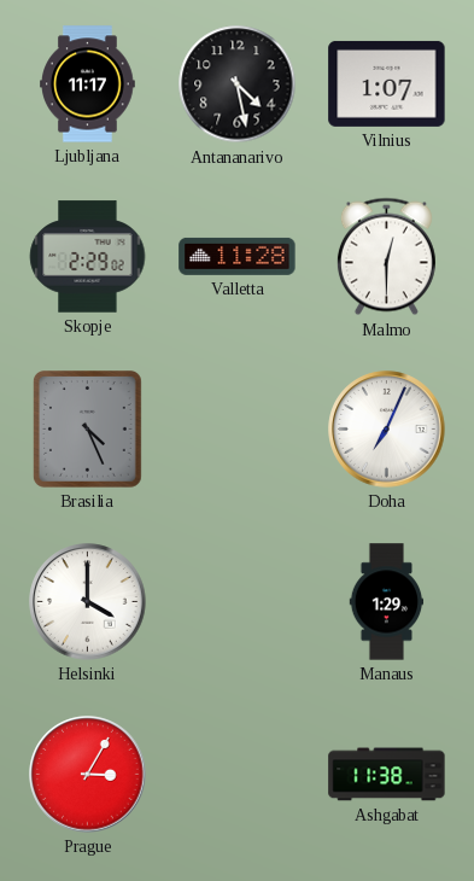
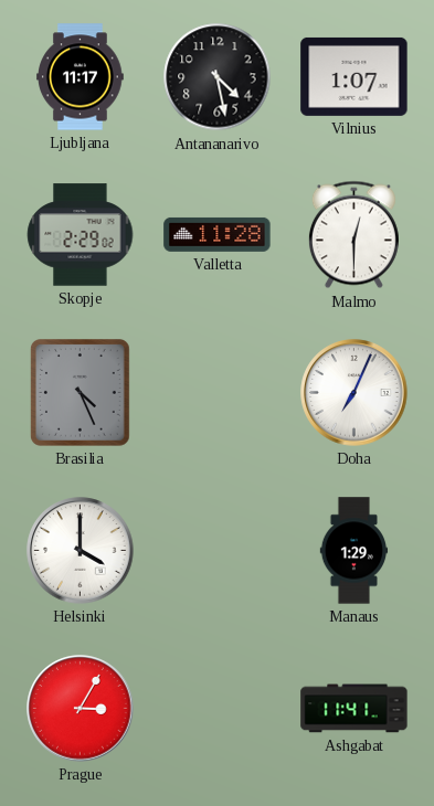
Ashgabat: 11:38 -> 11:41
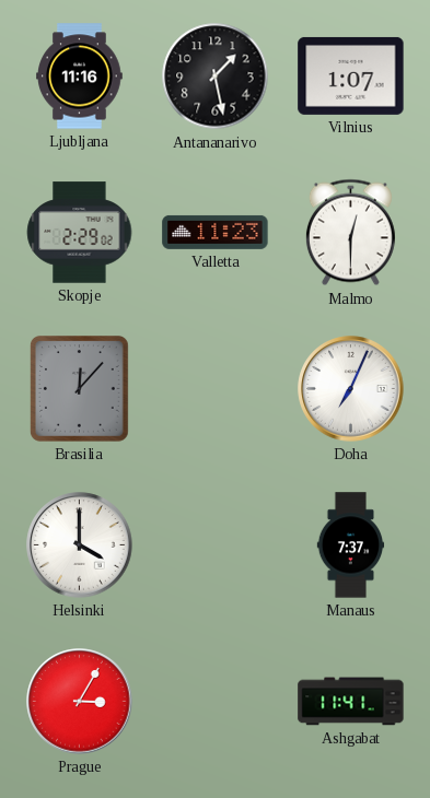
Ljubljana: 11:17 -> 11:16
Antananarivo: 4:28 -> 1:28
Valletta: 11:28 -> 11:23
Brasilia: 4:26 -> 12:07
Manaus: 1:29 -> 7:37
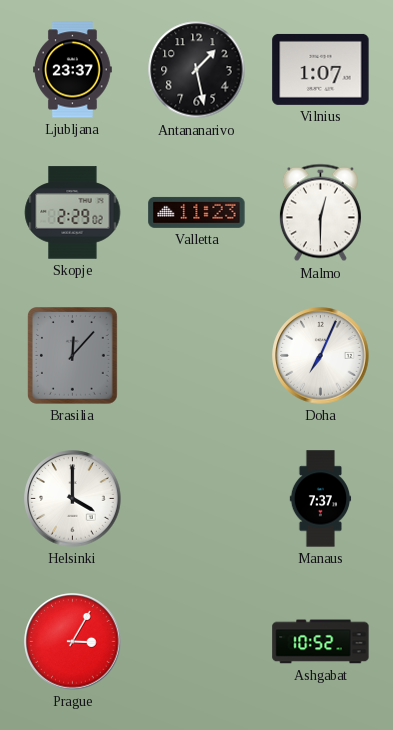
Ljubljana: 11:16 -> 23:37
Ashgabat: 11:41 -> 10:52
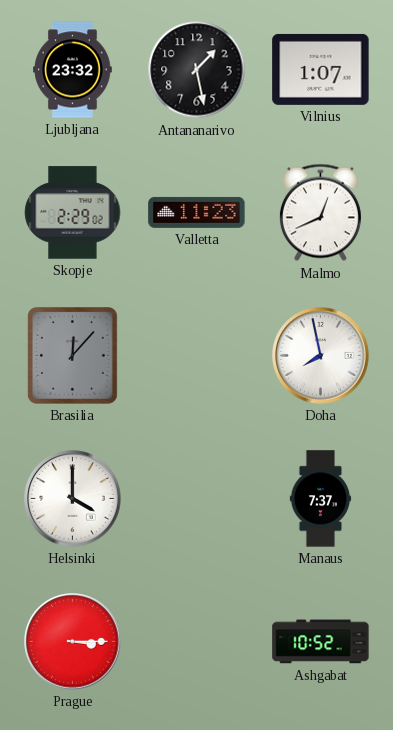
Ljubljana: 23:37 -> 23:32
Malmo: 12:30 -> 12:41
Doha: 7:04 -> 7:58
Prague: 3:05 -> 3:15
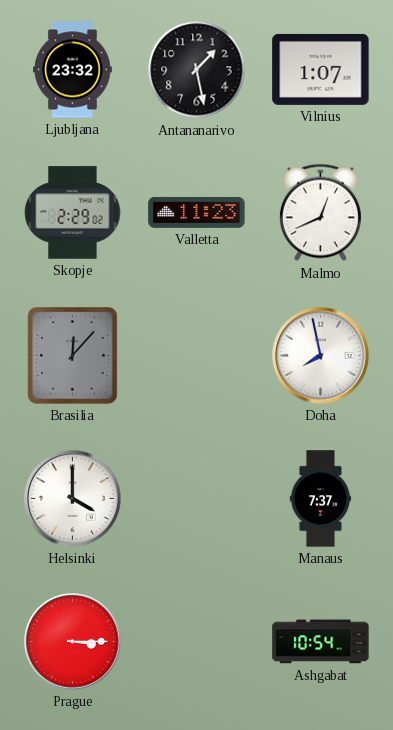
Ashgabat: 10:52 -> 10:54
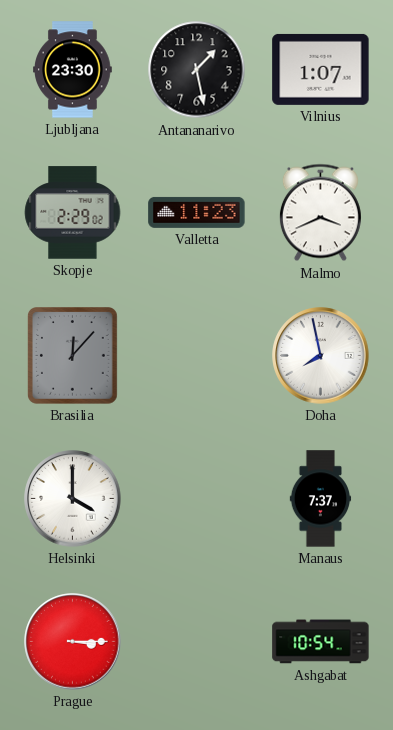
Ljubljana: 23:32 -> 23:30
Malmo: 12:41 -> 3:41
